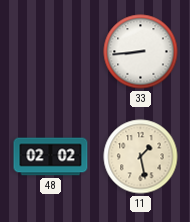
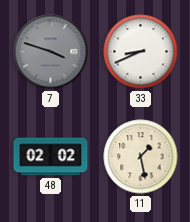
7: none -> 3:48
33: 8:44 -> 8:41
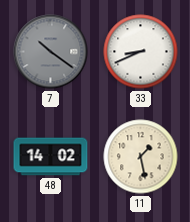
7: 3:48 -> 10:21
48: 02:02 -> 14:02
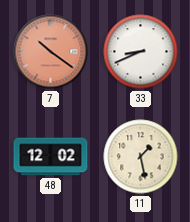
7 dial: grey -> salmon
48: 14:02 -> 12:02
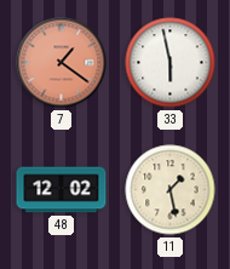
7: 10:21 -> 1:21
33: 8:41 -> 5:58
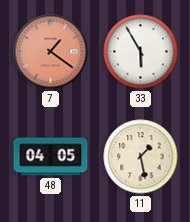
33: 5:58 -> 5:55
48: 12:02 -> 04:05
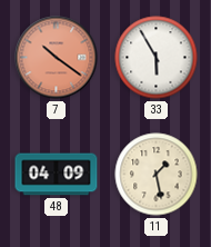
7: 1:21 -> 10:21
48: 04:05 -> 04:09
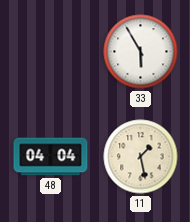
7: 10:21 -> none
48: 04:09 -> 04:04
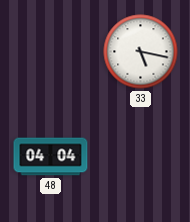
33: 5:55 -> 5:17
11: 1:28 -> none
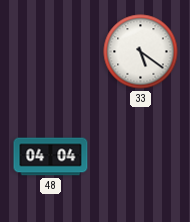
33: 5:17 -> 5:21
